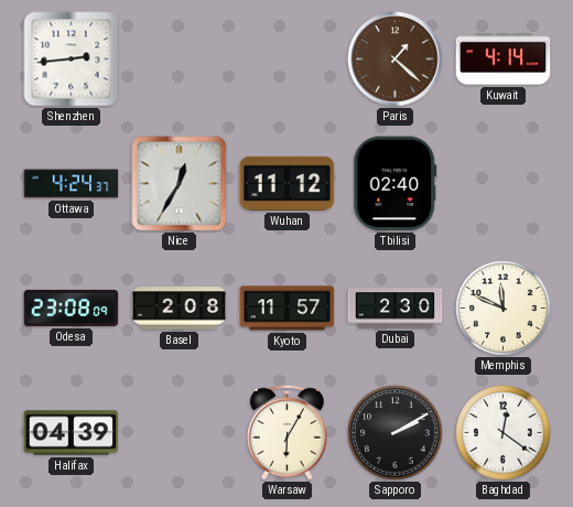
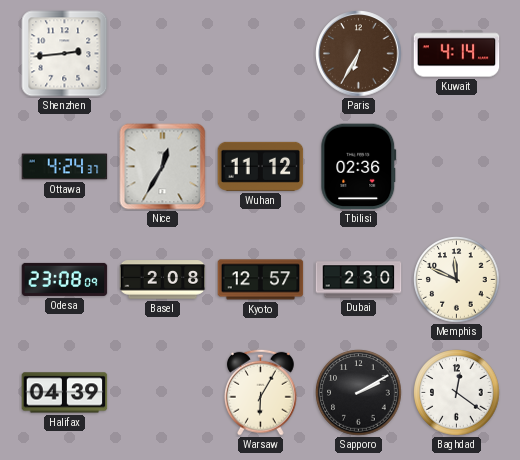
Paris: 1:22 -> 6:35
Tbilisi: 02:40 -> 02:36
Kyoto: 11:57 -> 12:57
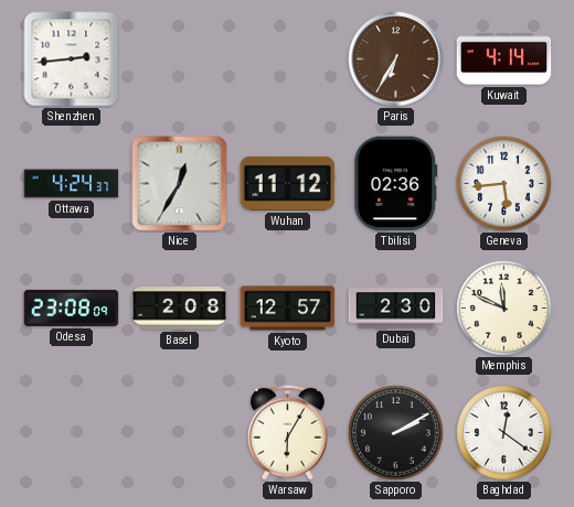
Geneva: none -> 5:44
Halifax: 04:39 -> none
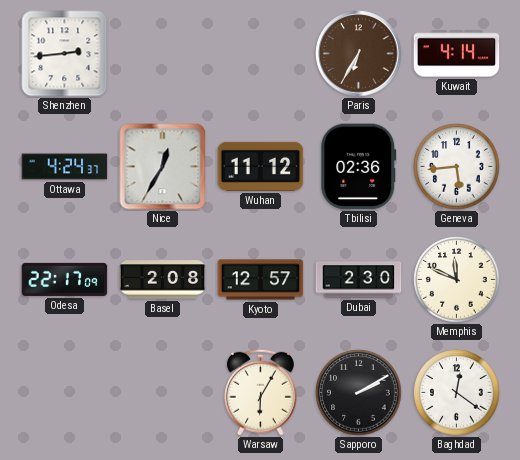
Odesa: 23:08 -> 22:17
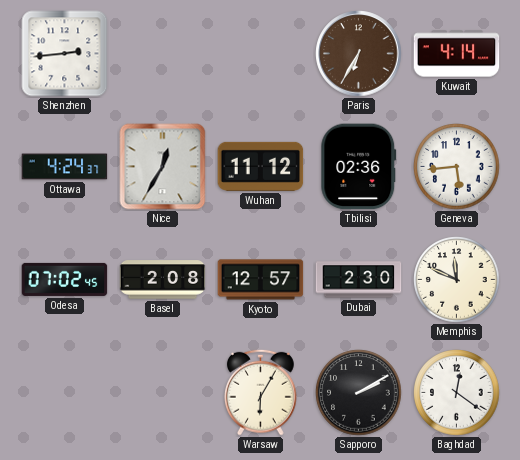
Odesa: 22:17 -> 07:02
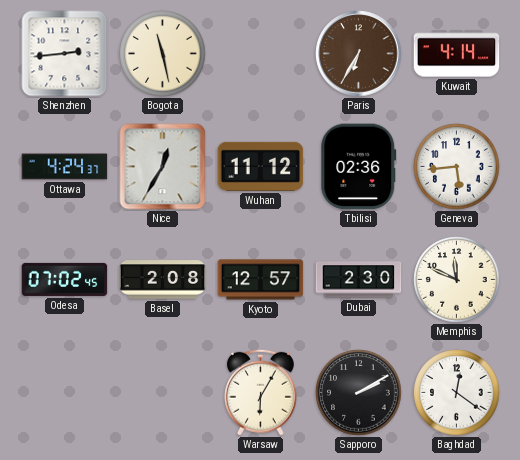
Bogota: none -> 11:28
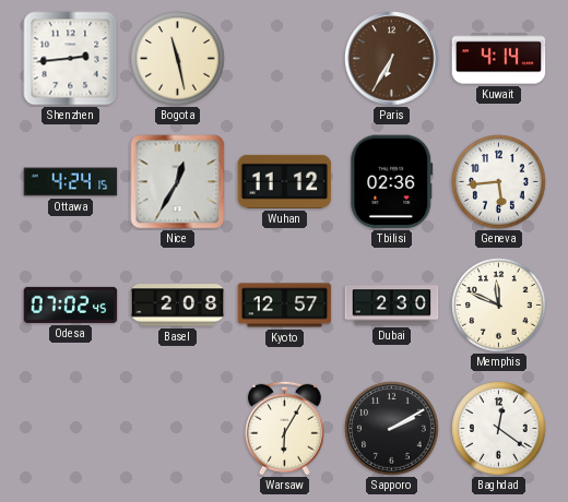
Ottawa: 4:24:37 -> 4:24:15
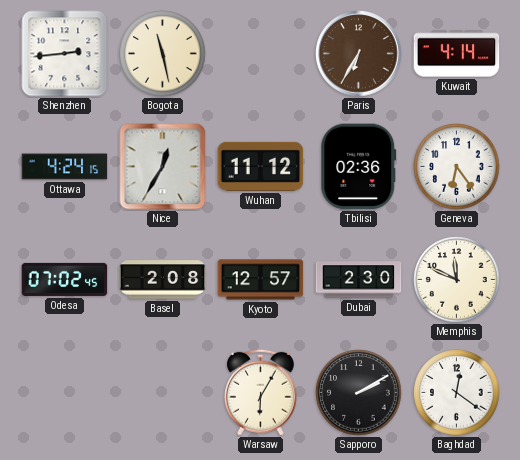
Geneva: 5:44 -> 6:24
